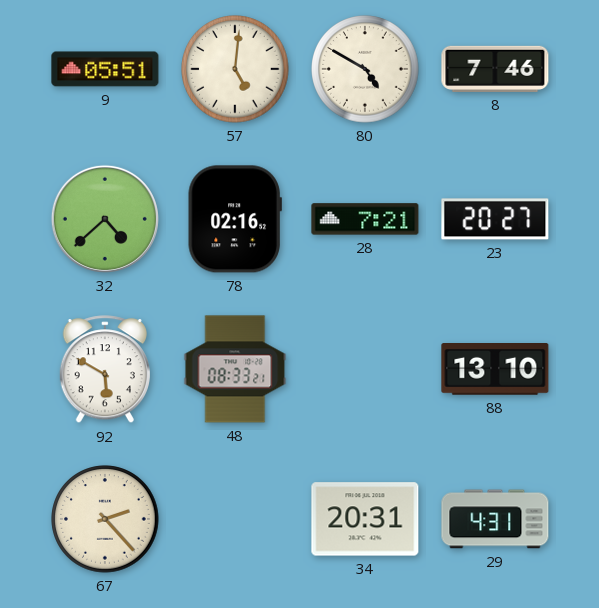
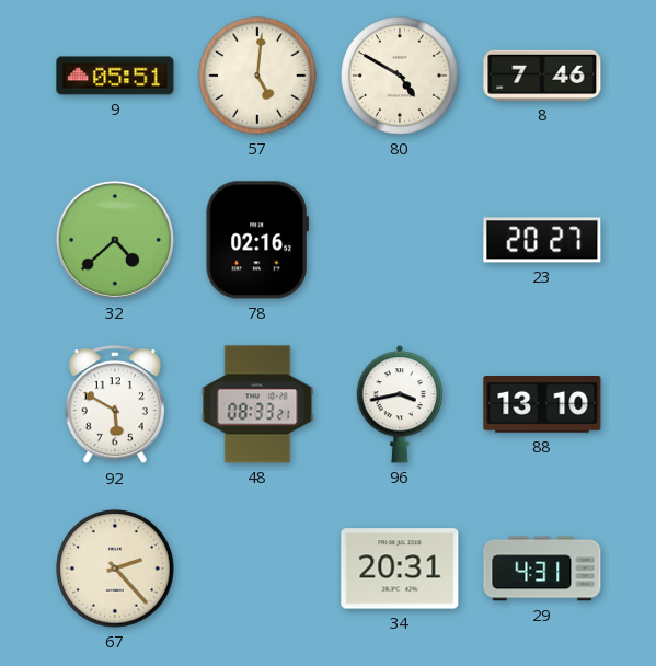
28: 7:21 -> none
96: none -> 3:43
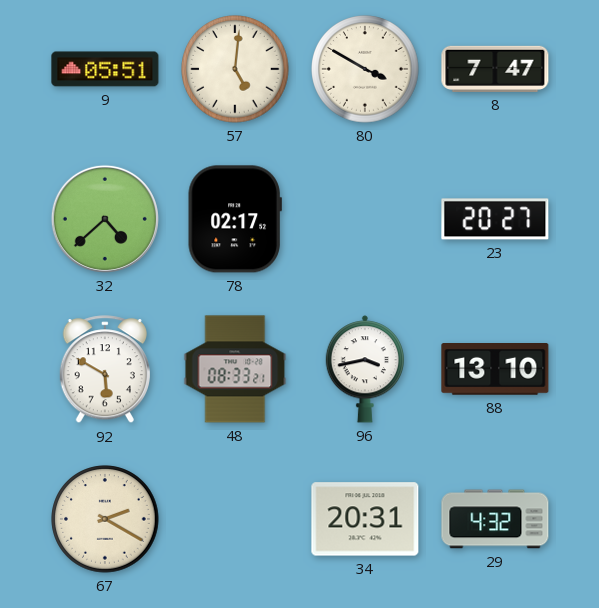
80: 4:50 -> 3:50
8: 7:46 -> 7:47
78: 02:16 -> 02:17
67: 2:23 -> 2:20
29: 4:31 -> 4:32
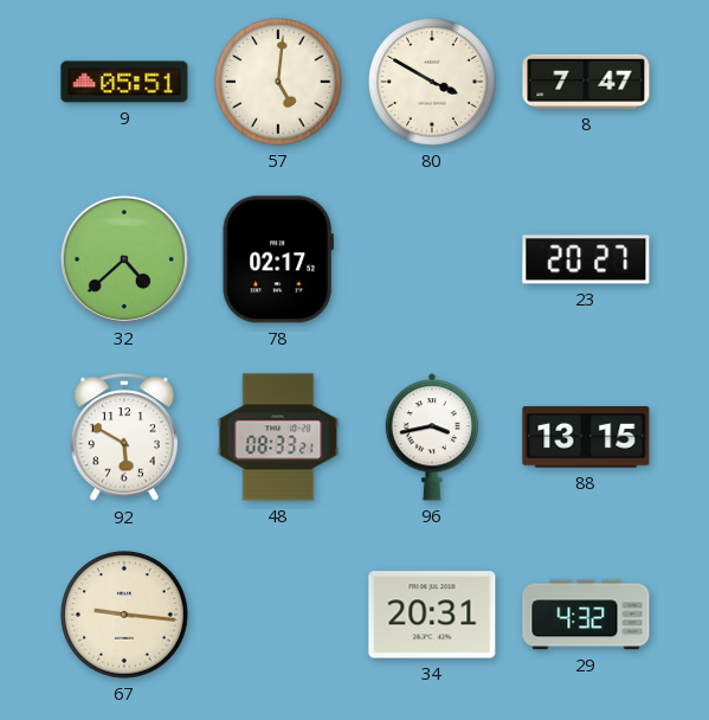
88: 13:10 -> 13:15
67: 2:20 -> 9:16
